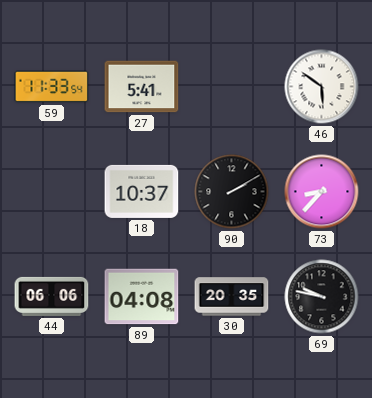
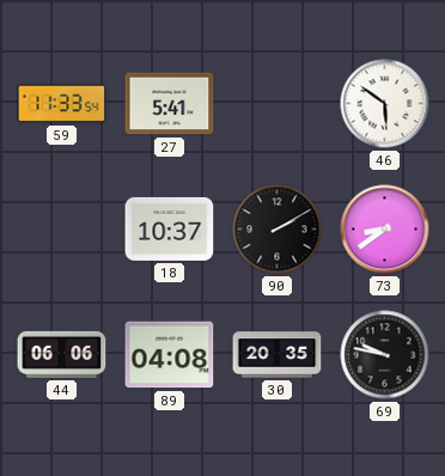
73: 8:37 -> 8:39
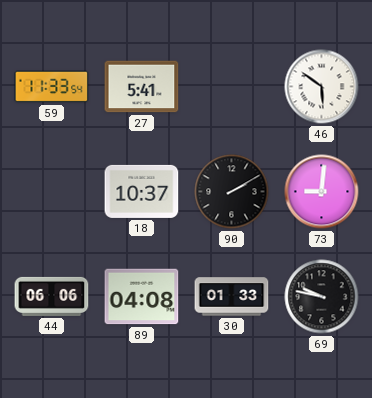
73: 8:39 -> 9:01
30: 20:35 -> 01:33
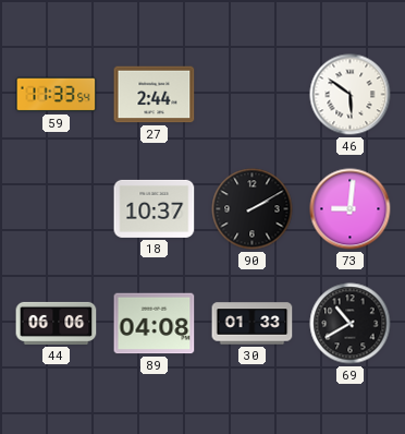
27: 5:41 -> 2:44
69: 9:47 -> 10:40
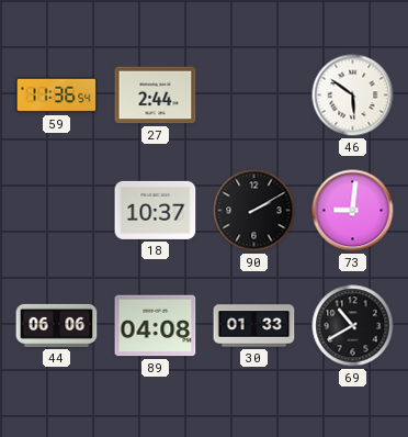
59: 11:33 -> 11:36
